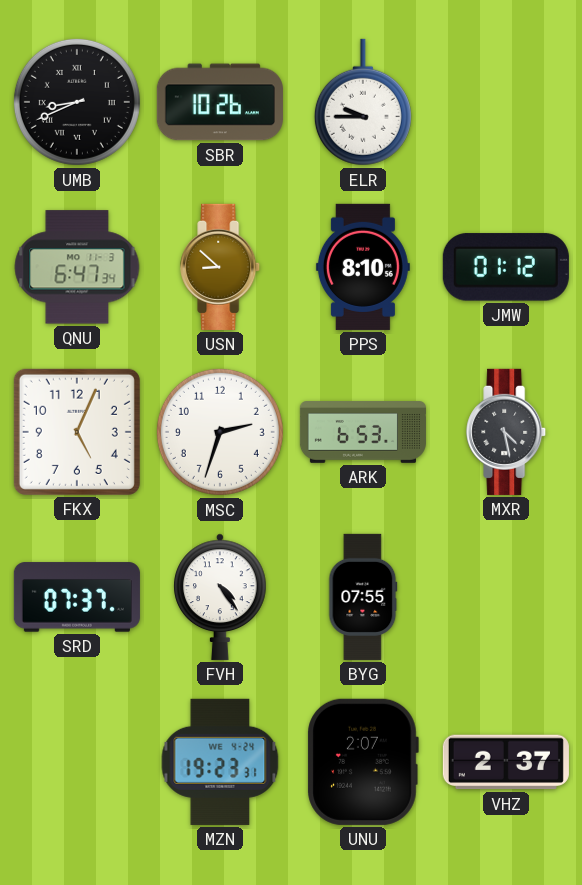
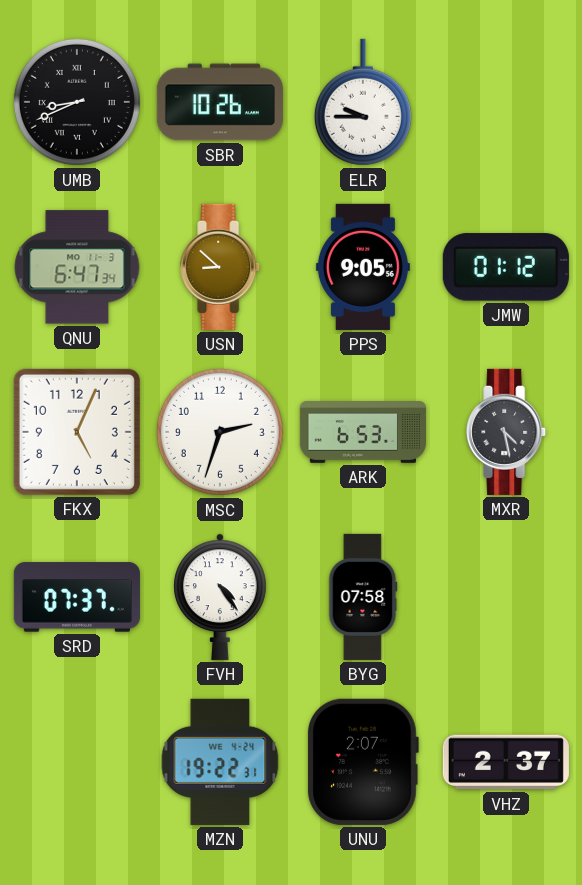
PPS: 8:10 -> 9:05
BYG: 07:55 -> 07:58
MZN: 19:23 -> 19:22
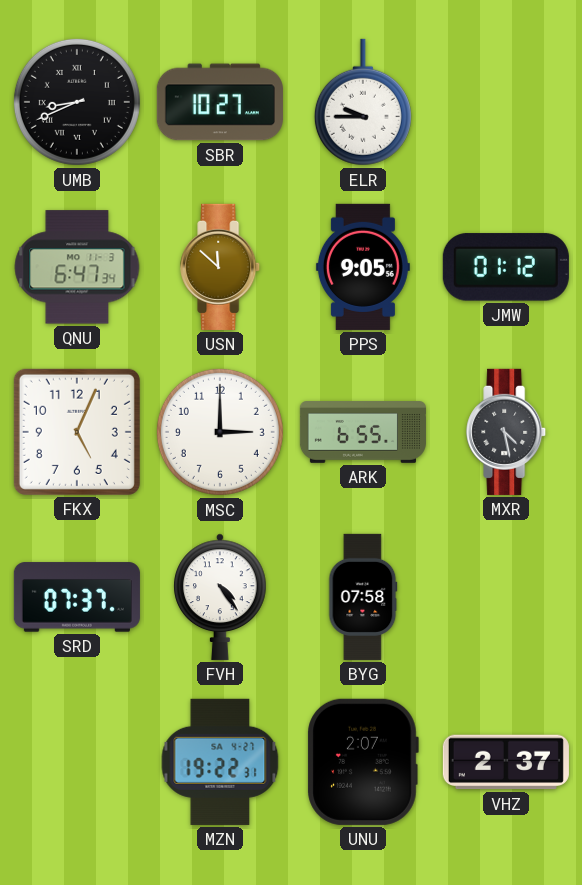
SBR: 10:26 -> 10:27
USN: 8:52 -> 11:52
MSC: 2:33 -> 3:00
ARK: 6:53 -> 6:55
MZN date: WE 4-24 -> SA 4-27
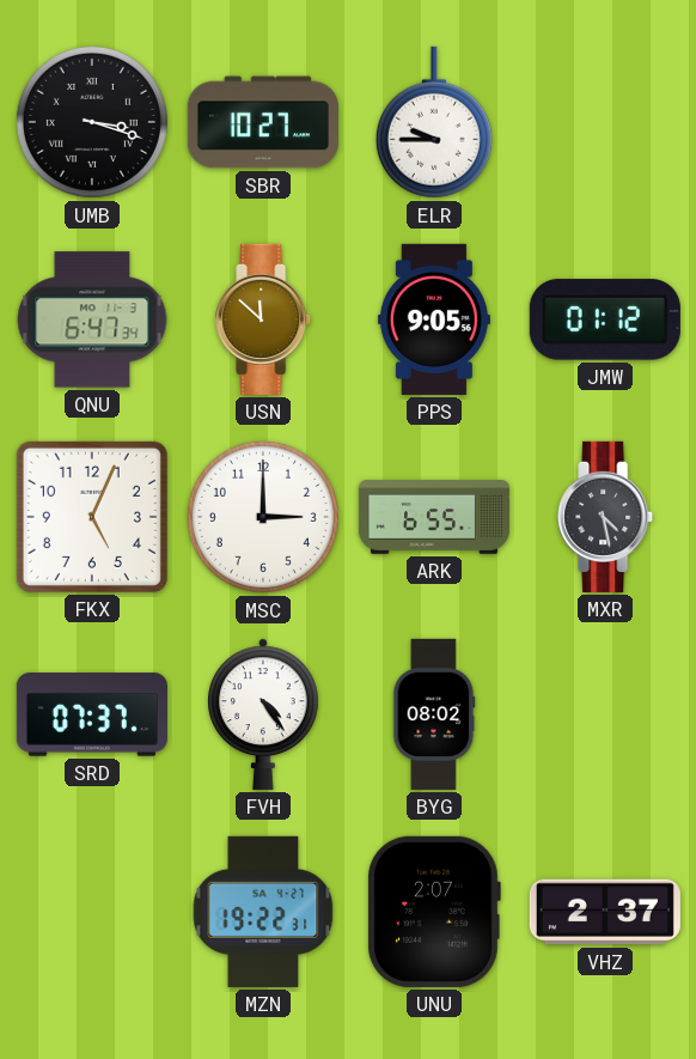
UMB: 8:41 -> 3:18
BYG: 07:58 -> 08:02
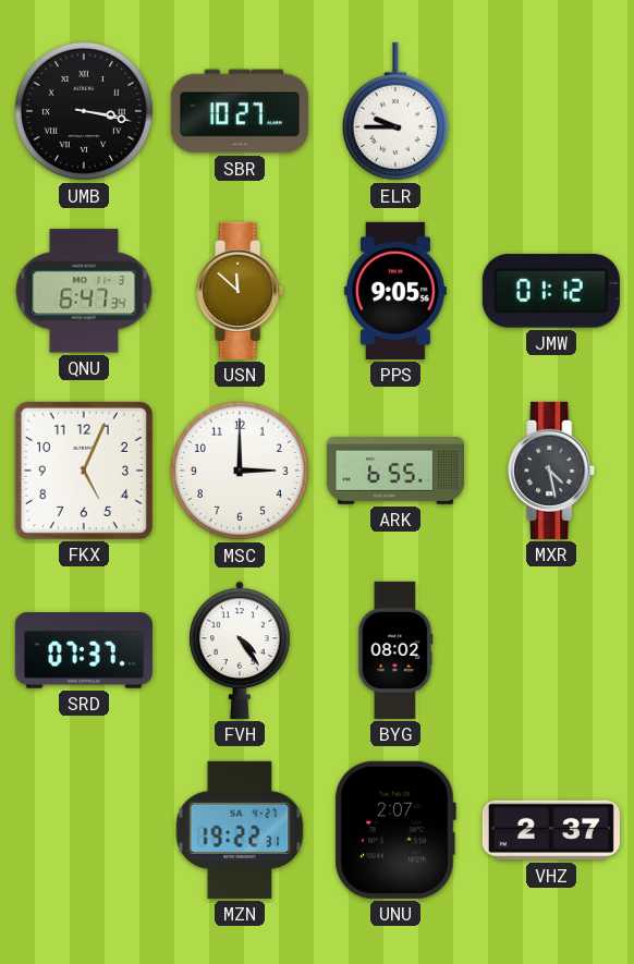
UMB: 3:18 -> 3:17
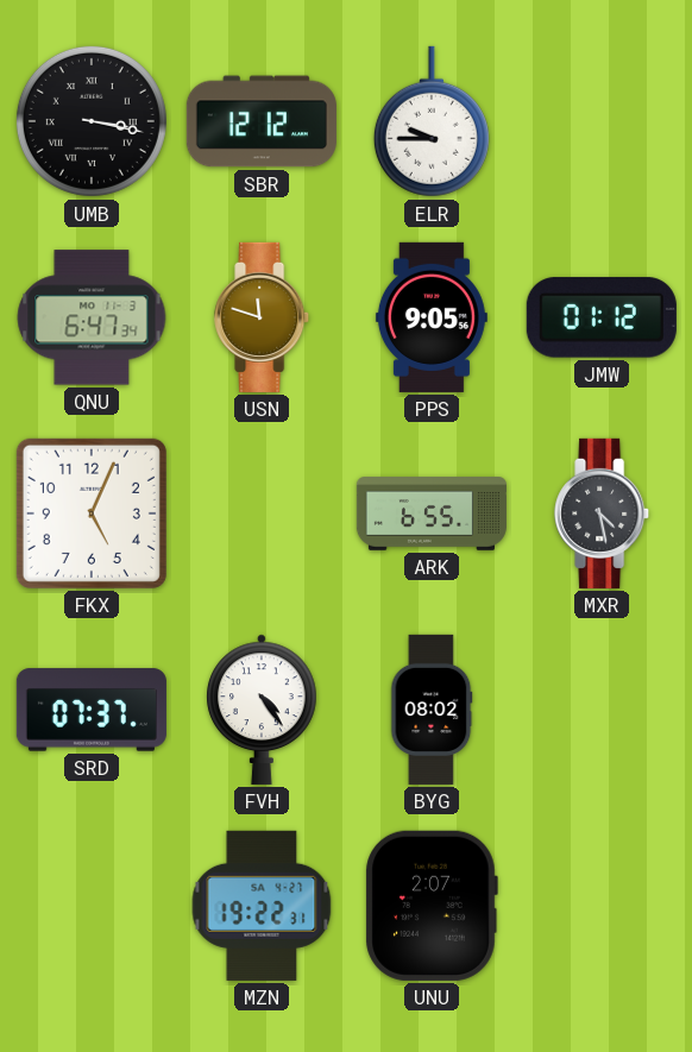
SBR: 10:27 -> 12:12
USN: 11:52 -> 11:48
MSC: 3:00 -> none
VHZ: 2:37 -> none
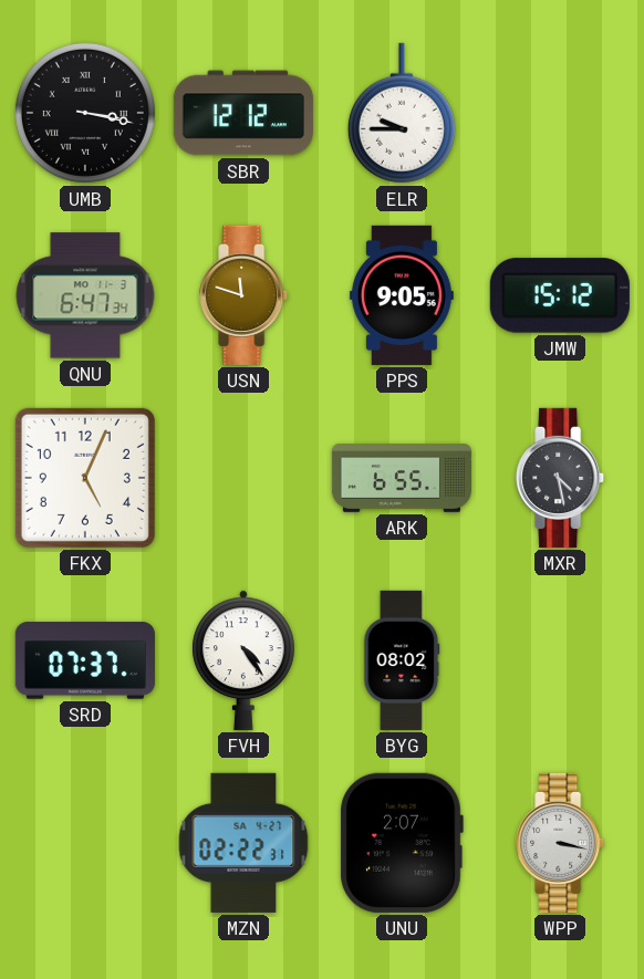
JMW: 01:12 -> 15:12
MZN: 19:22 -> 02:22
WPP: none -> 3:17
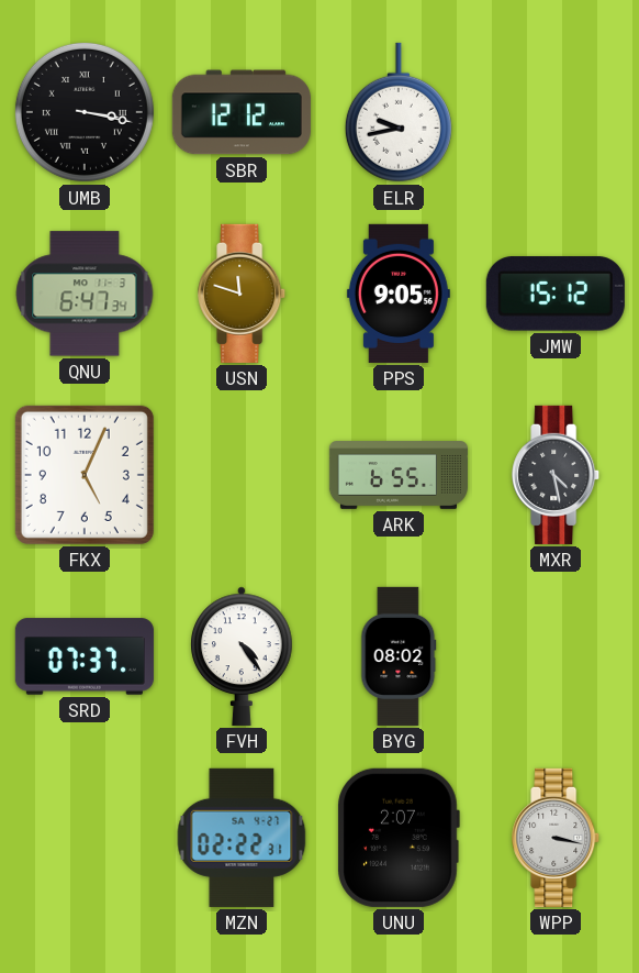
ELR: 9:45 -> 9:43
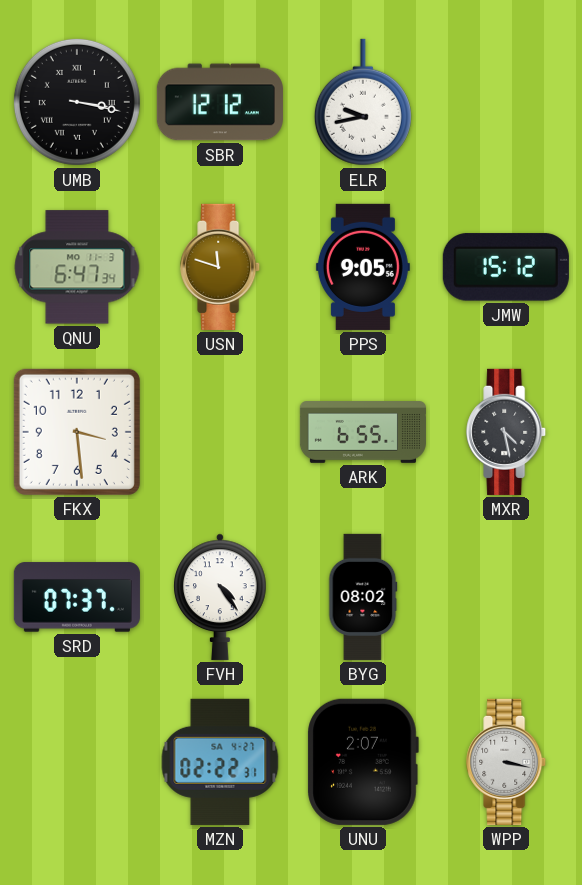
FKX: 5:04 -> 3:29
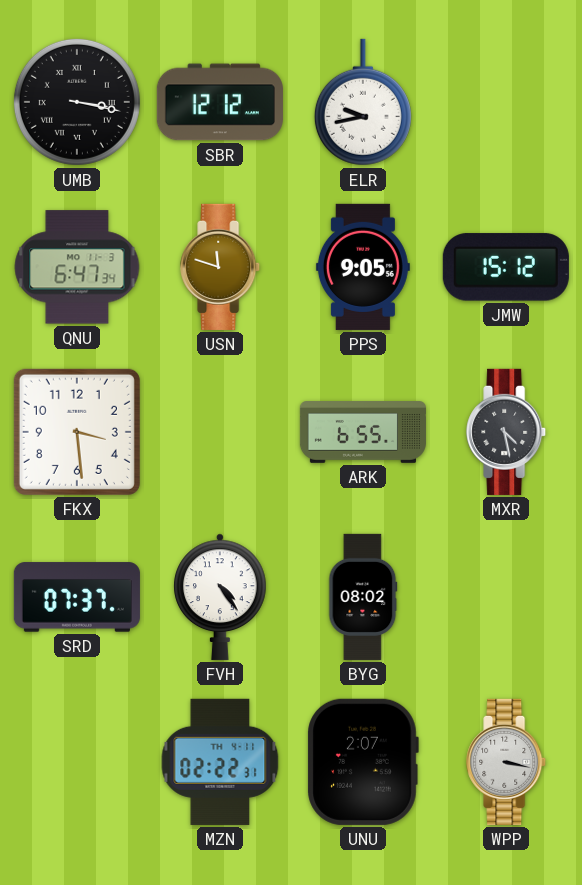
MZN date: SA 4-27 -> TH 4-11
